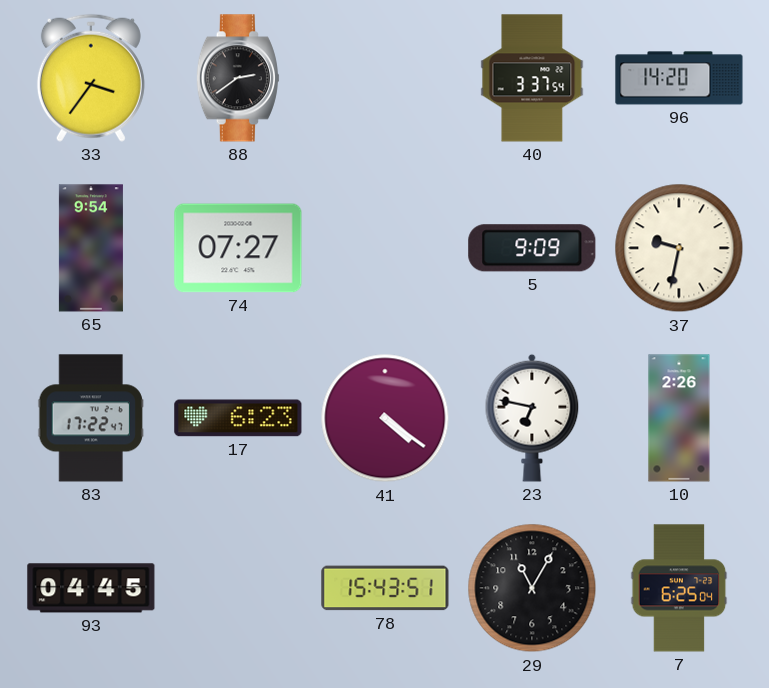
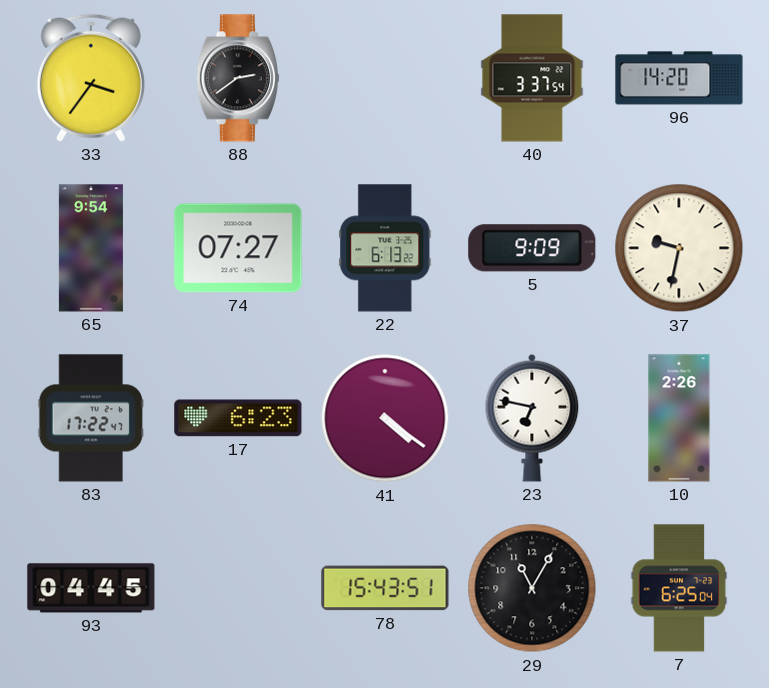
22: none -> 6:13
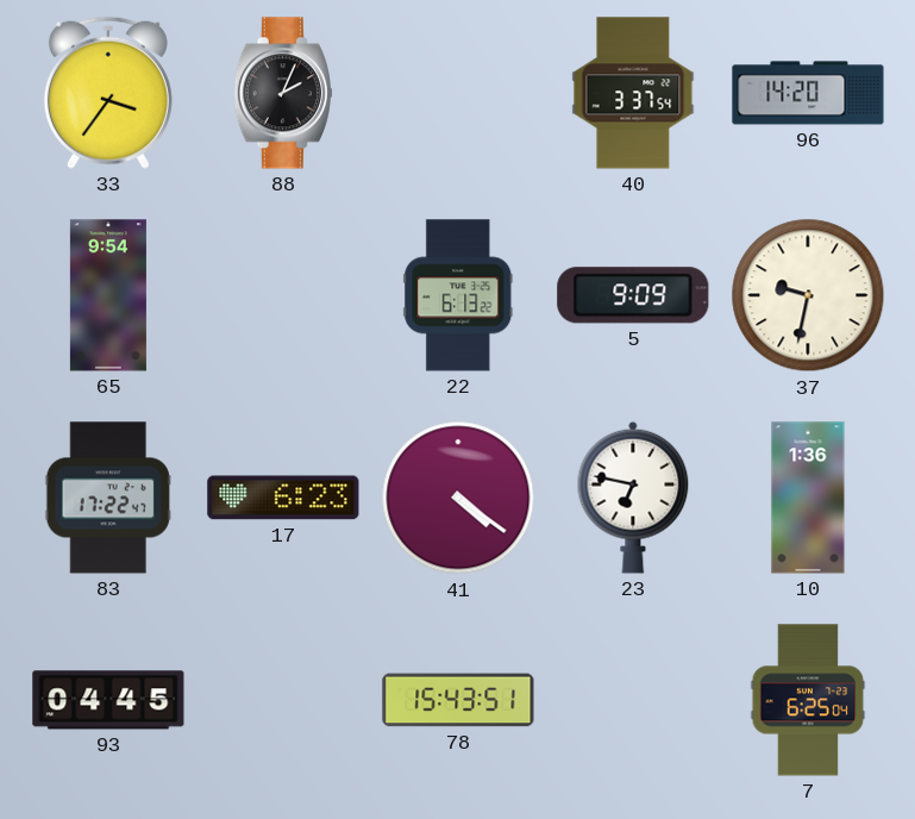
88: 2:39 -> 2:04
74: 07:27 -> none
10: 2:26 -> 1:36
29: 11:05 -> none
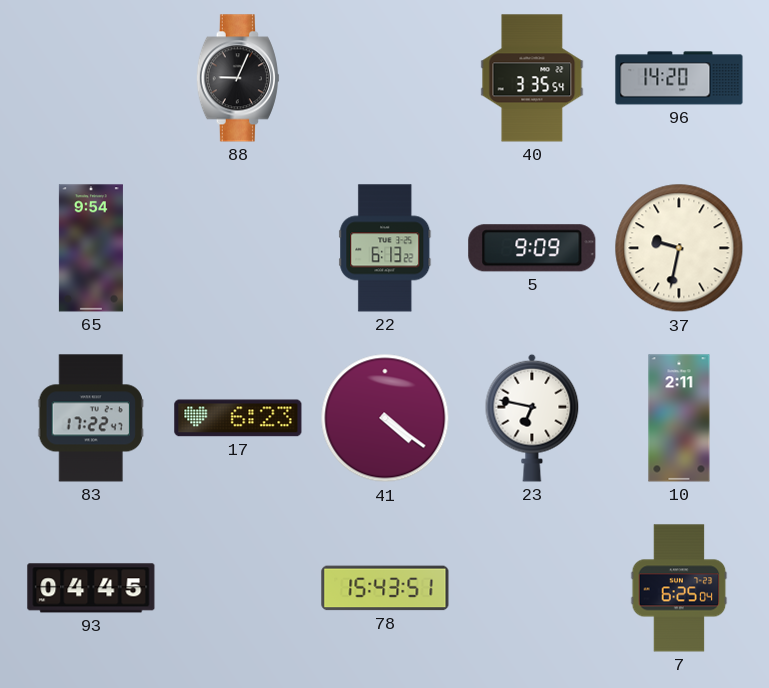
33: 3:36 -> none
88: 2:04 -> 9:04
40: 3:37 -> 3:35
10: 1:36 -> 2:11
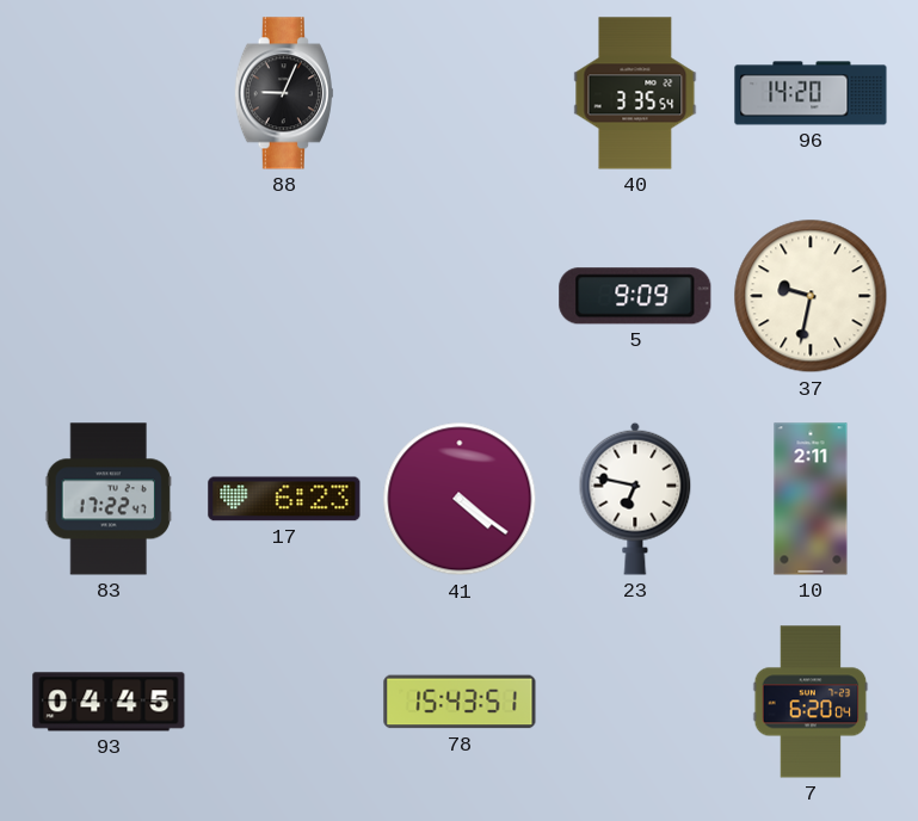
65: 9:54 -> none
22: 6:13 -> none
7: 6:25 -> 6:20
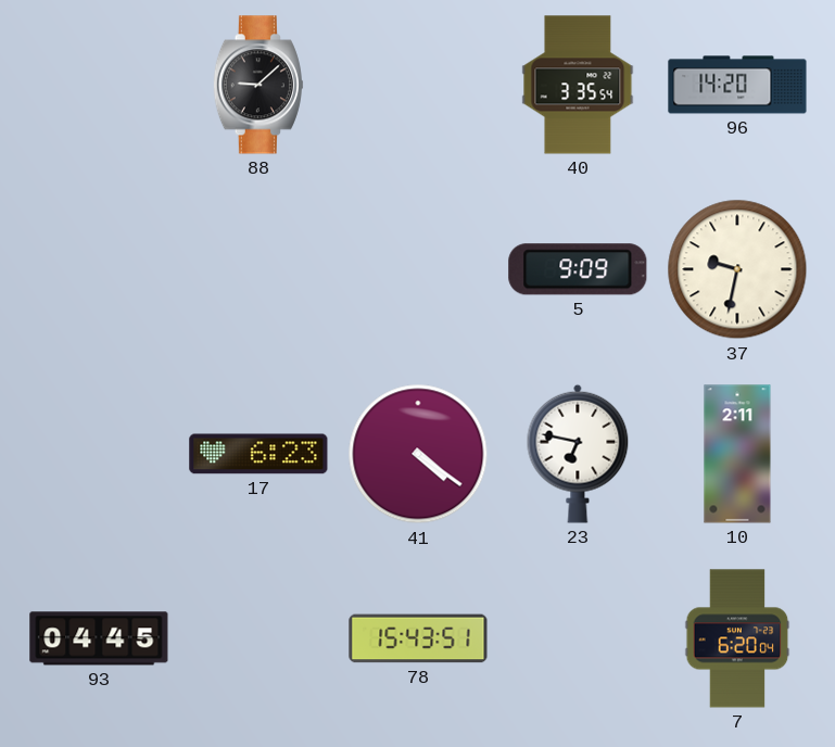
88: 9:04 -> 9:08
83: 17:22 -> none
